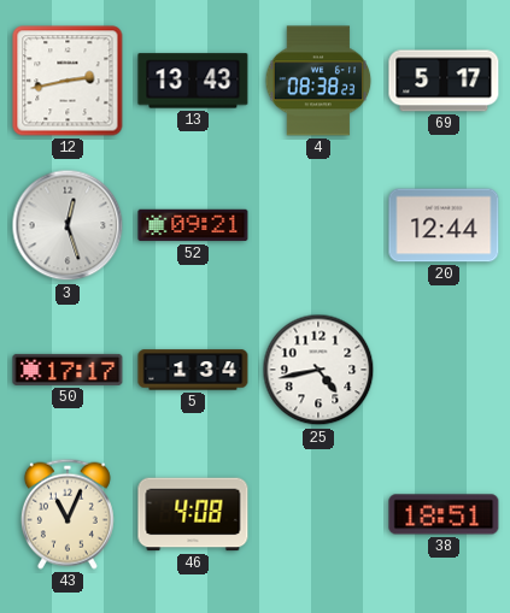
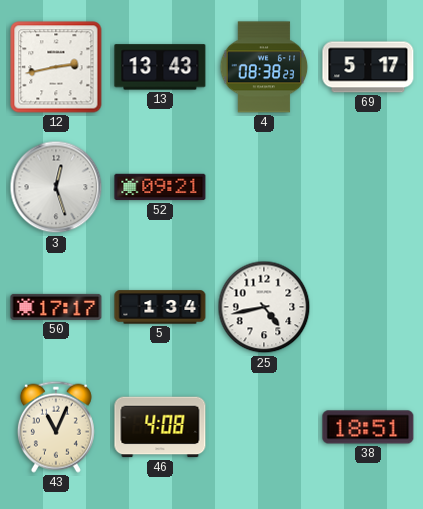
20: 12:44 -> none
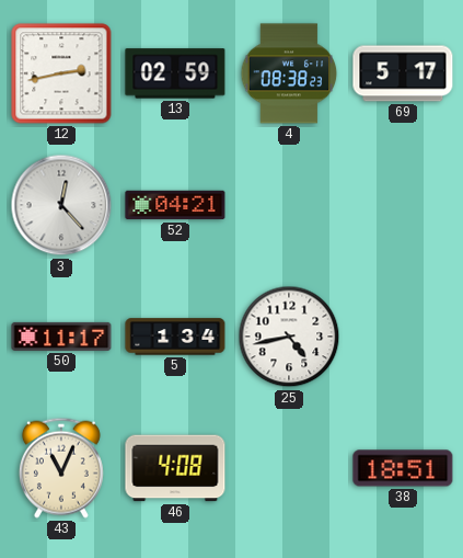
13: 13:43 -> 02:59
3: 12:27 -> 12:23
52: 09:21 -> 04:21
50: 17:17 -> 11:17
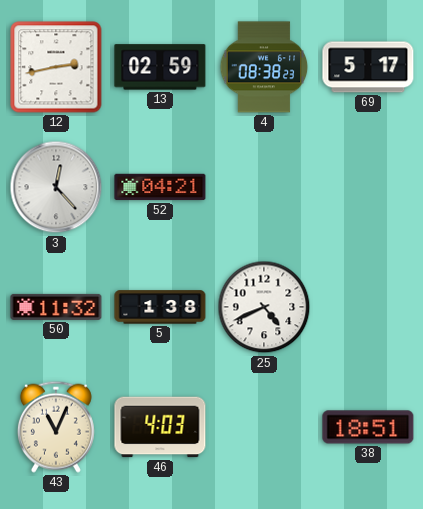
50: 11:17 -> 11:32
5: 1:34 -> 1:38
25: 4:43 -> 4:41
46: 4:08 -> 4:03
